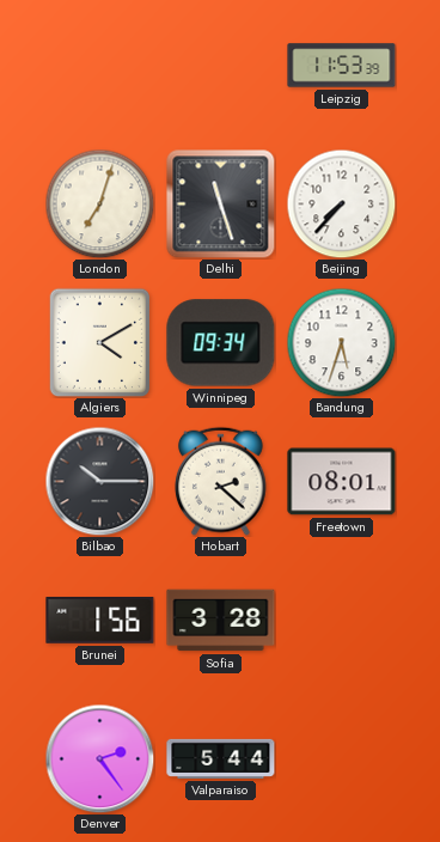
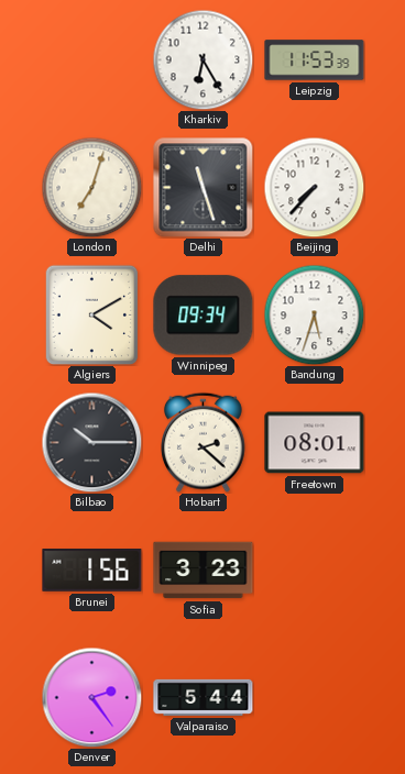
Kharkiv: none -> 6:25
Sofia: 3:28 -> 3:23
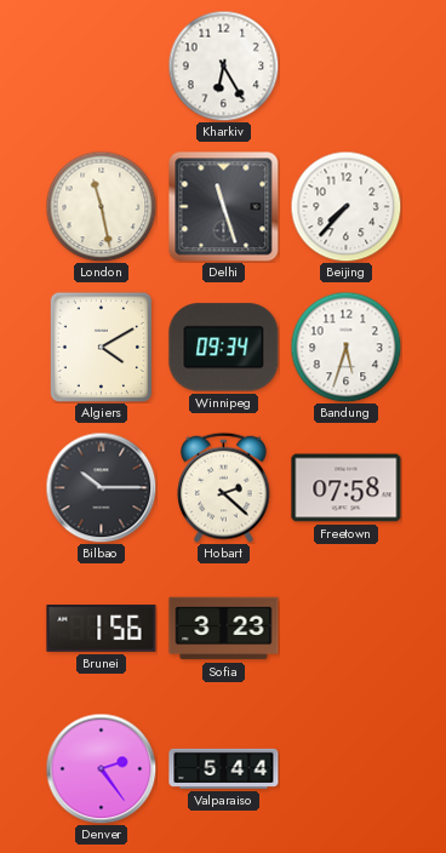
Leipzig: 11:53 -> none
London: 7:03 -> 11:28
Freetown: 08:01 -> 07:58
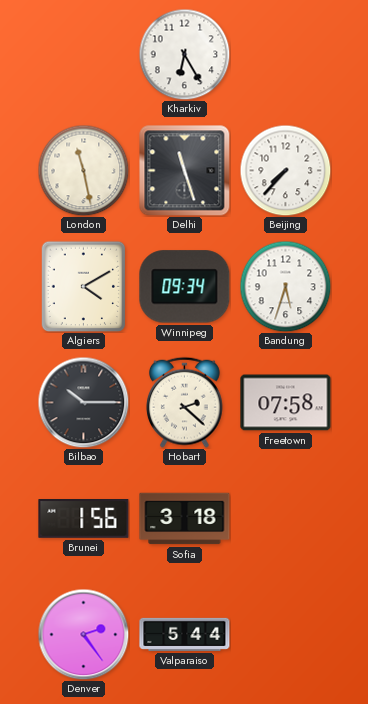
Sofia: 3:23 -> 3:18
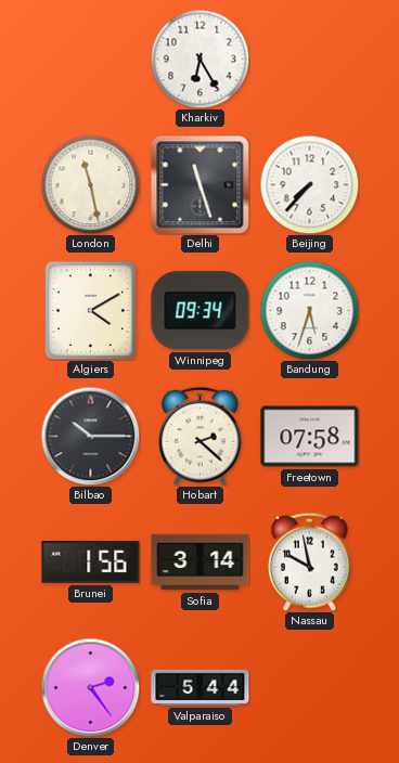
Sofia: 3:18 -> 3:14
Nassau: none -> 9:58
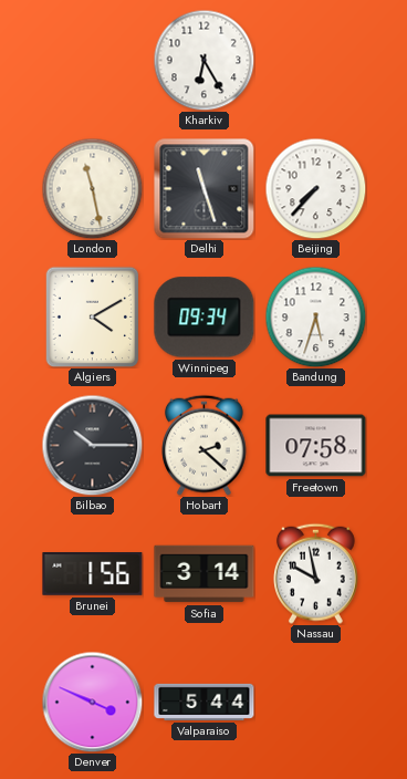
Denver: 2:24 -> 3:49
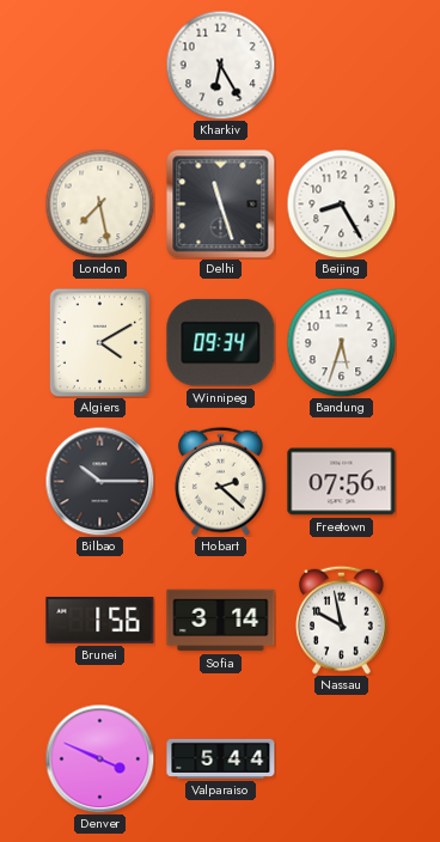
London: 11:28 -> 7:28
Beijing: 7:37 -> 8:25
Freetown: 07:58 -> 07:56
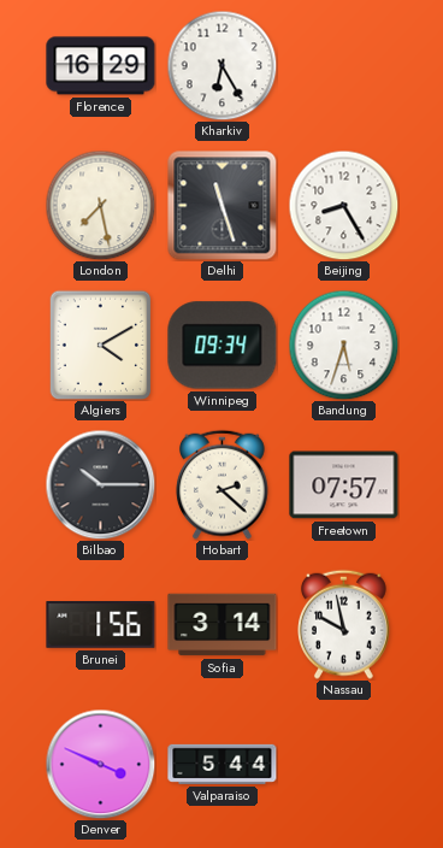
Florence: none -> 16:29
Freetown: 07:56 -> 07:57
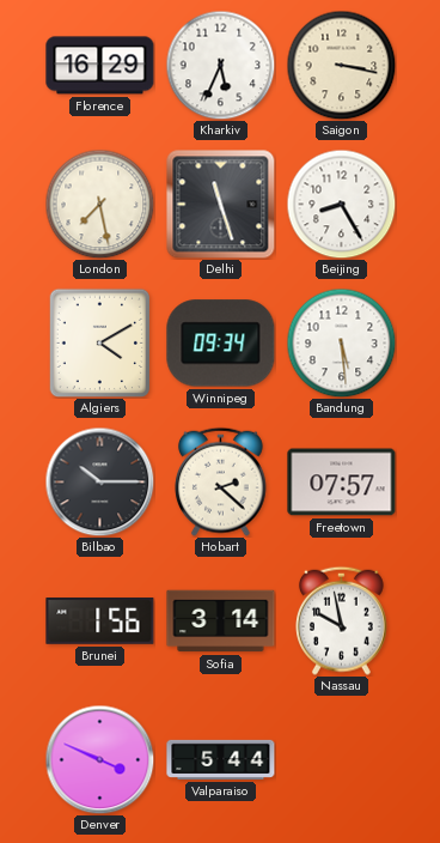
Kharkiv: 6:25 -> 5:34
Saigon: none -> 3:17
Bandung: 5:33 -> 5:29
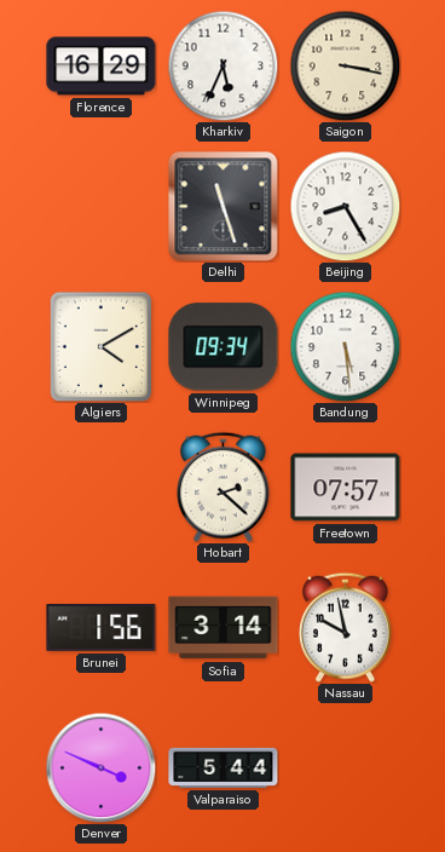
London: 7:28 -> none
Bilbao: 10:15 -> none
